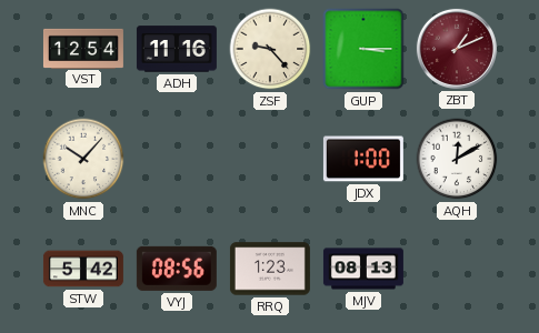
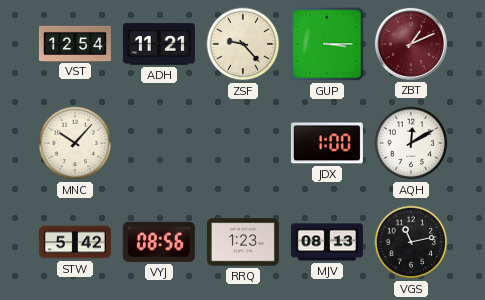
ADH: 11:16 -> 11:21
VGS: none -> 11:13
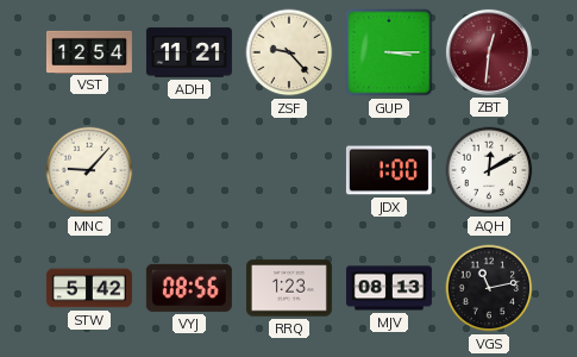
ZBT: 1:11 -> 12:31
MNC: 10:07 -> 9:07
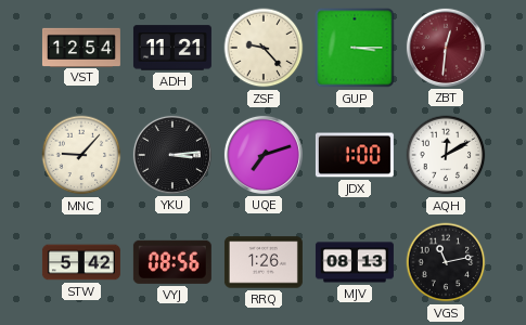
YKU: none -> 3:14
UQE: none -> 7:12
RRQ: 1:23 -> 1:26
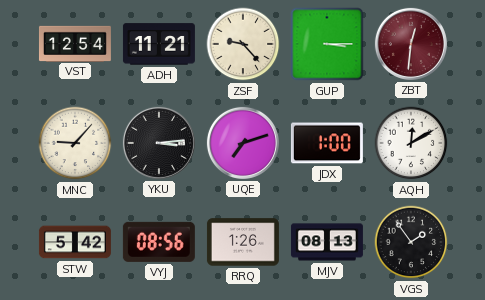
VGS: 11:13 -> 1:54
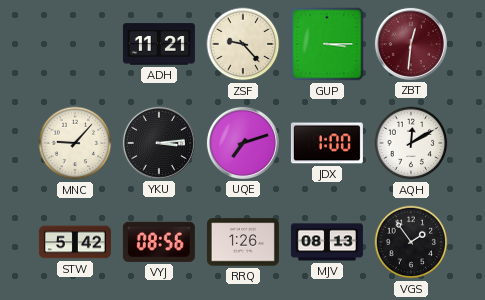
VST: 12:54 -> none
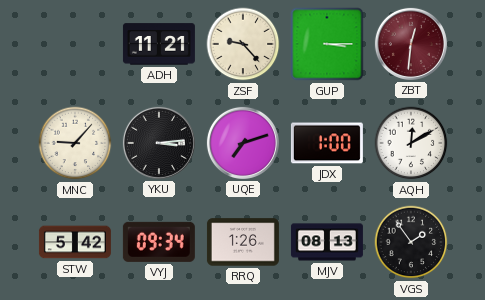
VYJ: 08:56 -> 09:34
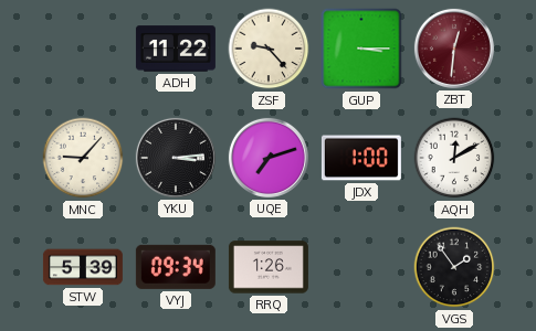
ADH: 11:21 -> 11:22
STW: 5:42 -> 5:39
MJV: 08:13 -> none
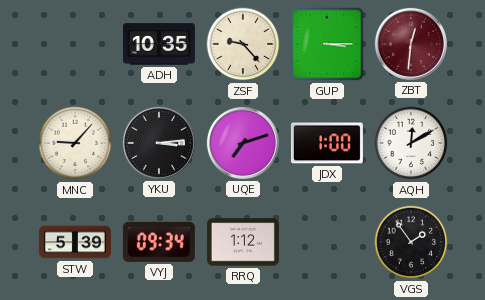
ADH: 11:22 -> 10:35
RRQ: 1:26 -> 1:12
